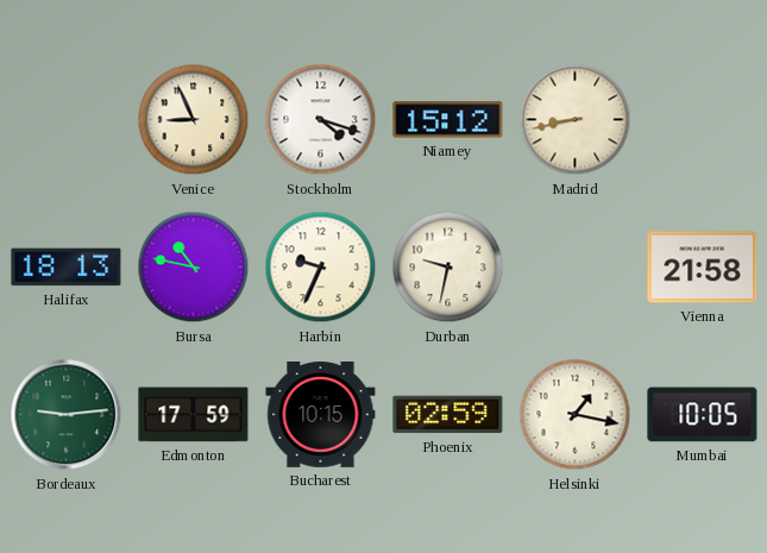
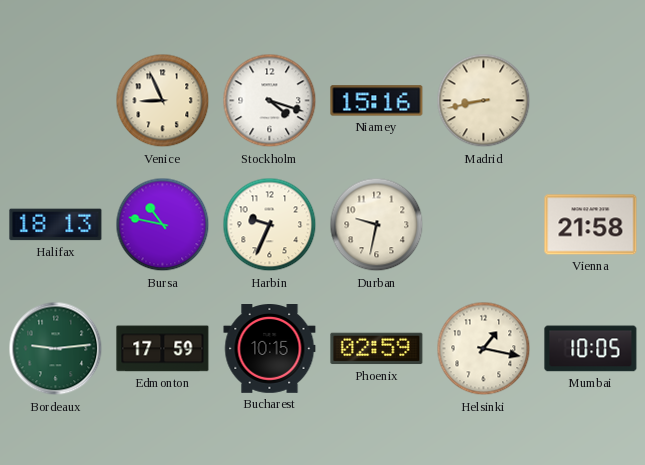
Niamey: 15:12 -> 15:16
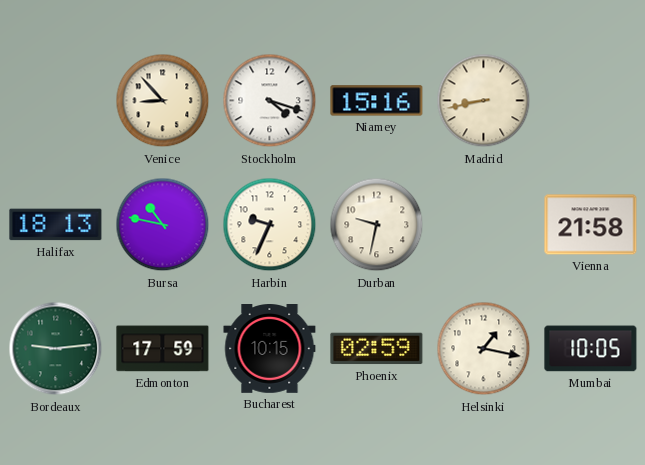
Venice: 8:56 -> 8:53
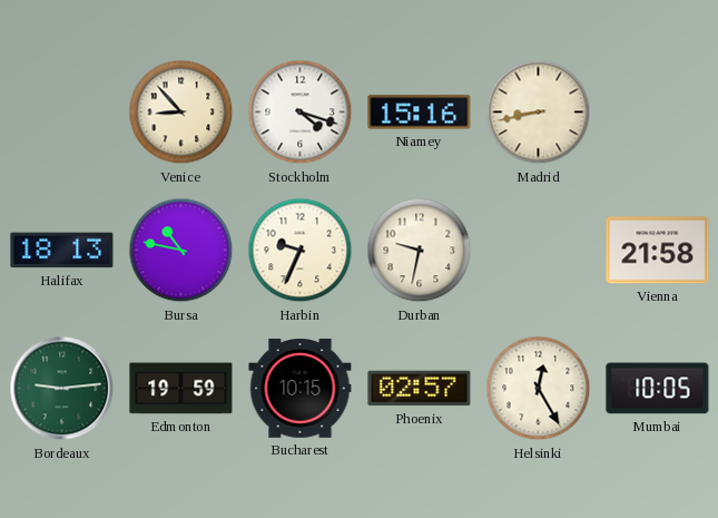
Edmonton: 17:59 -> 19:59
Phoenix: 02:59 -> 02:57
Helsinki: 1:17 -> 12:25
